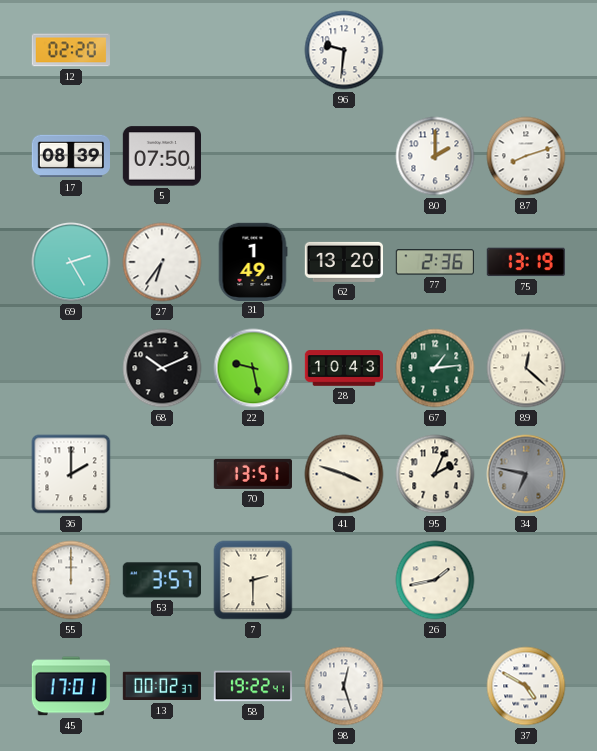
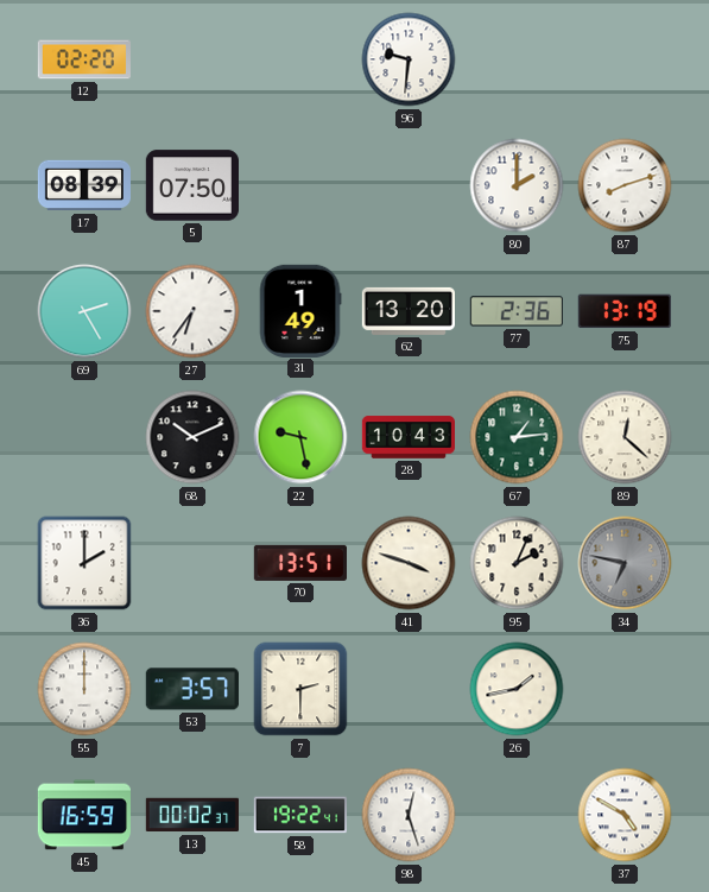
45: 17:01 -> 16:59
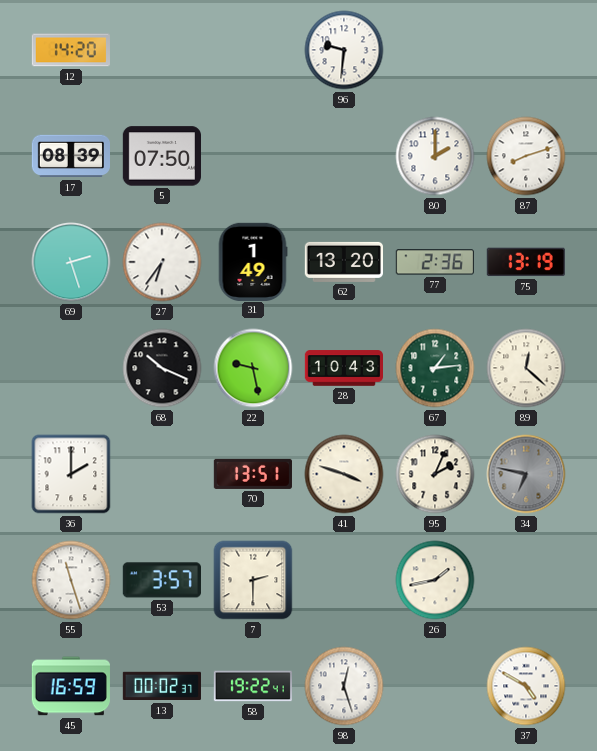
12: 02:20 -> 14:20
69: 2:25 -> 2:27
68: 10:11 -> 10:19
55: 12:00 -> 11:27
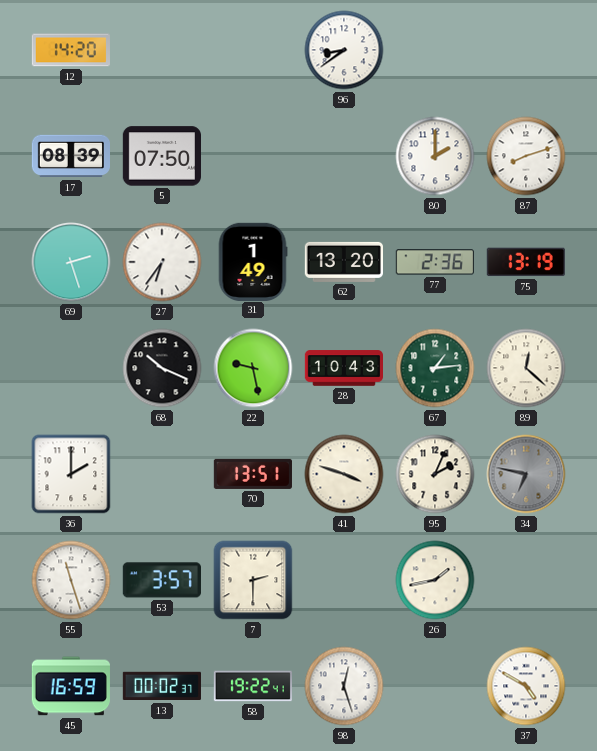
96: 9:31 -> 8:39
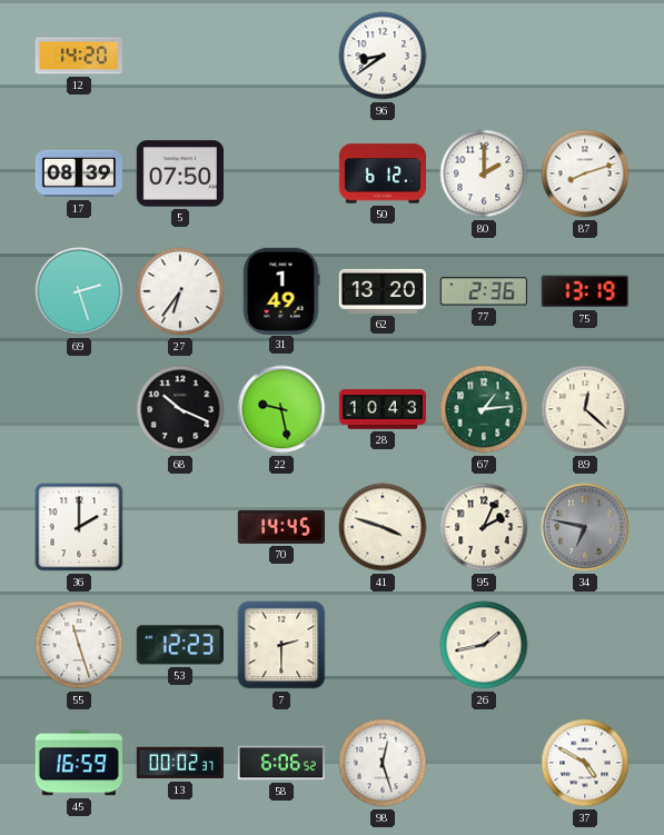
50: none -> 6:12
70: 13:51 -> 14:45
53: 3:57 -> 12:23
58: 19:22 -> 6:06
